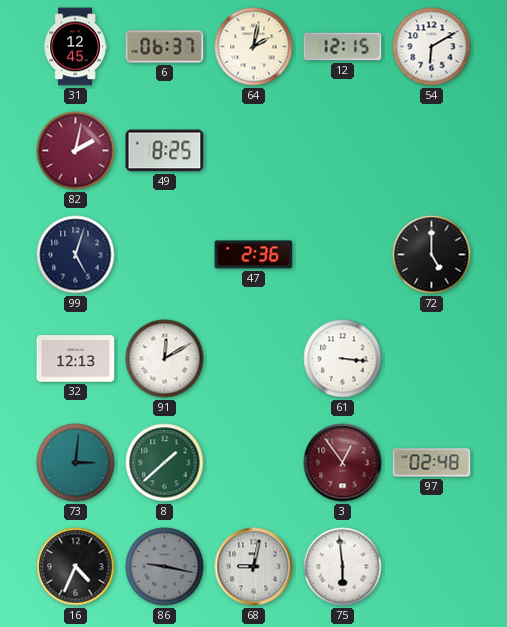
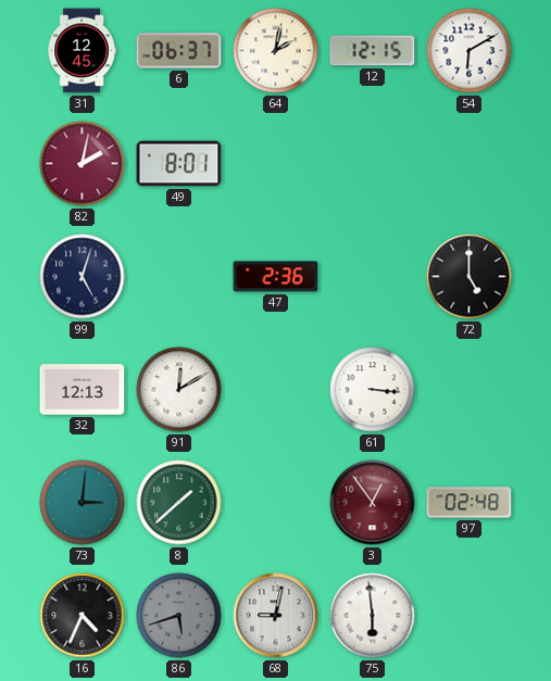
49: 8:25 -> 8:01
86: 9:17 -> 5:42
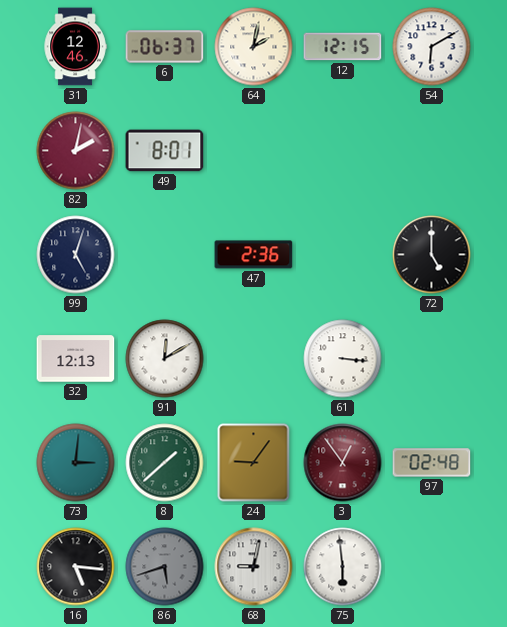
31: 12:45 -> 12:46
24: none -> 9:06
16: 4:34 -> 5:16
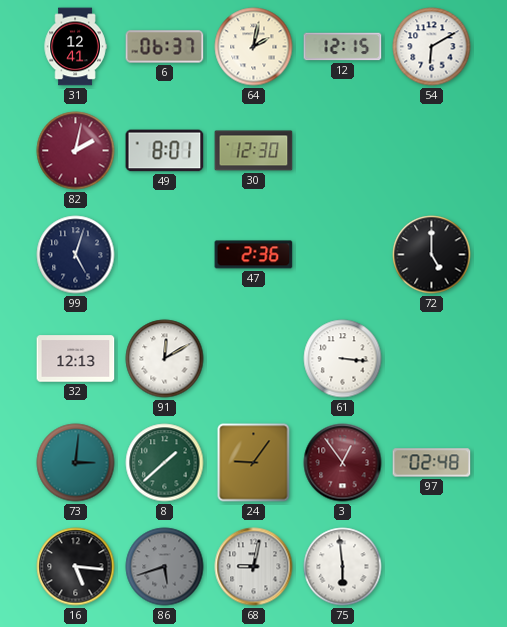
31: 12:46 -> 12:41
30: none -> 12:30
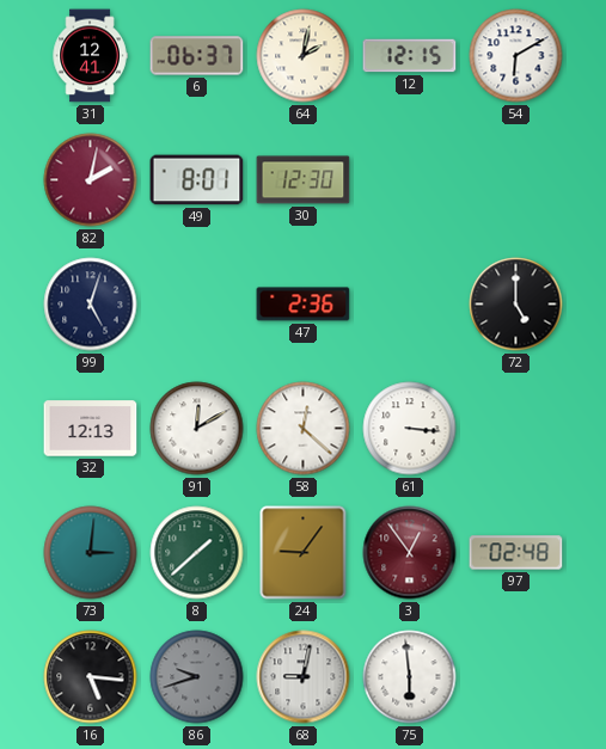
58: none -> 12:22
86: 5:42 -> 9:42
